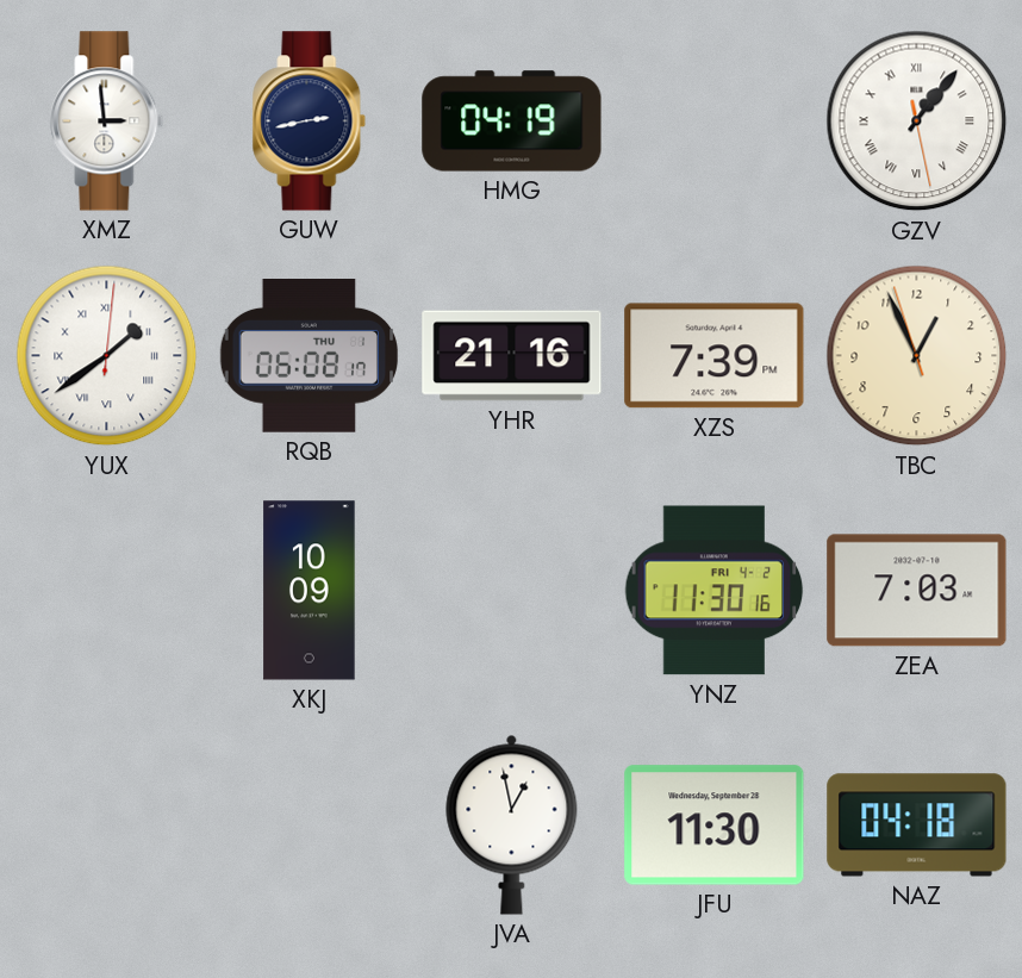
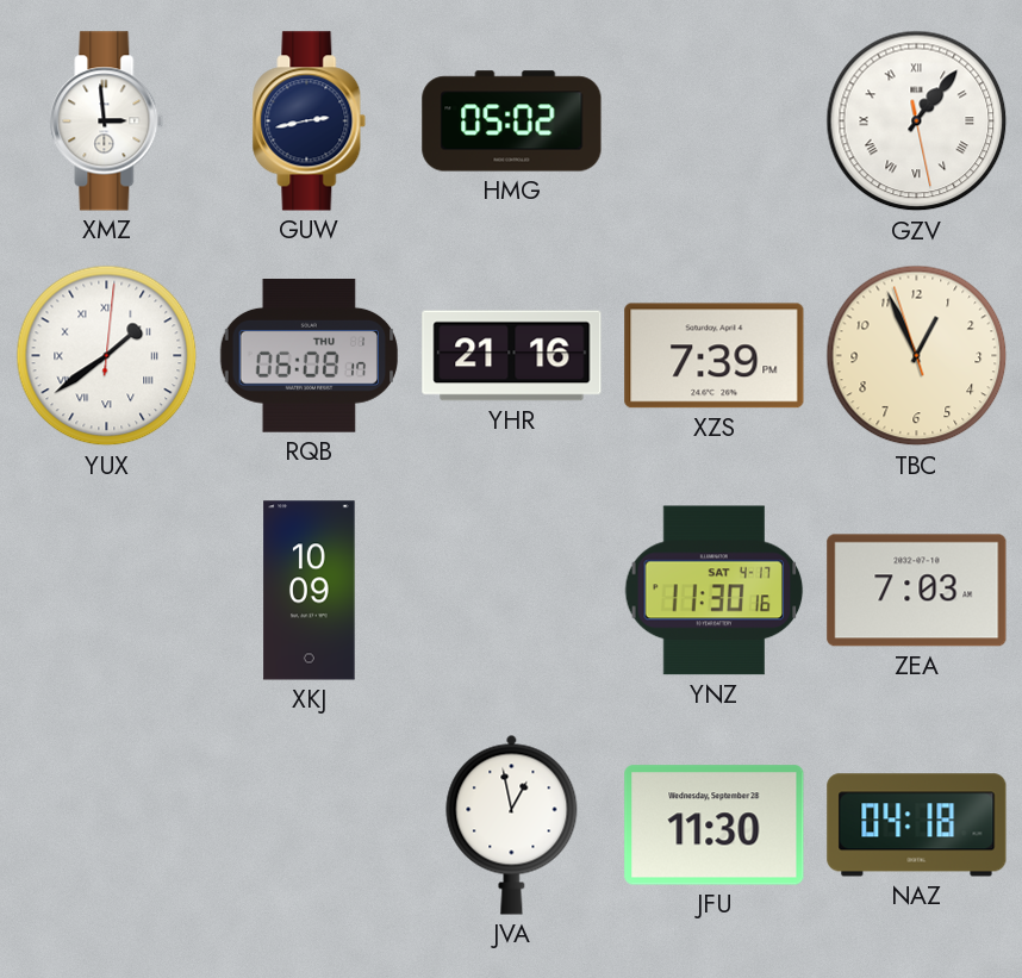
HMG: 04:19 -> 05:02
YNZ date: FRI 4-2 -> SAT 4-17
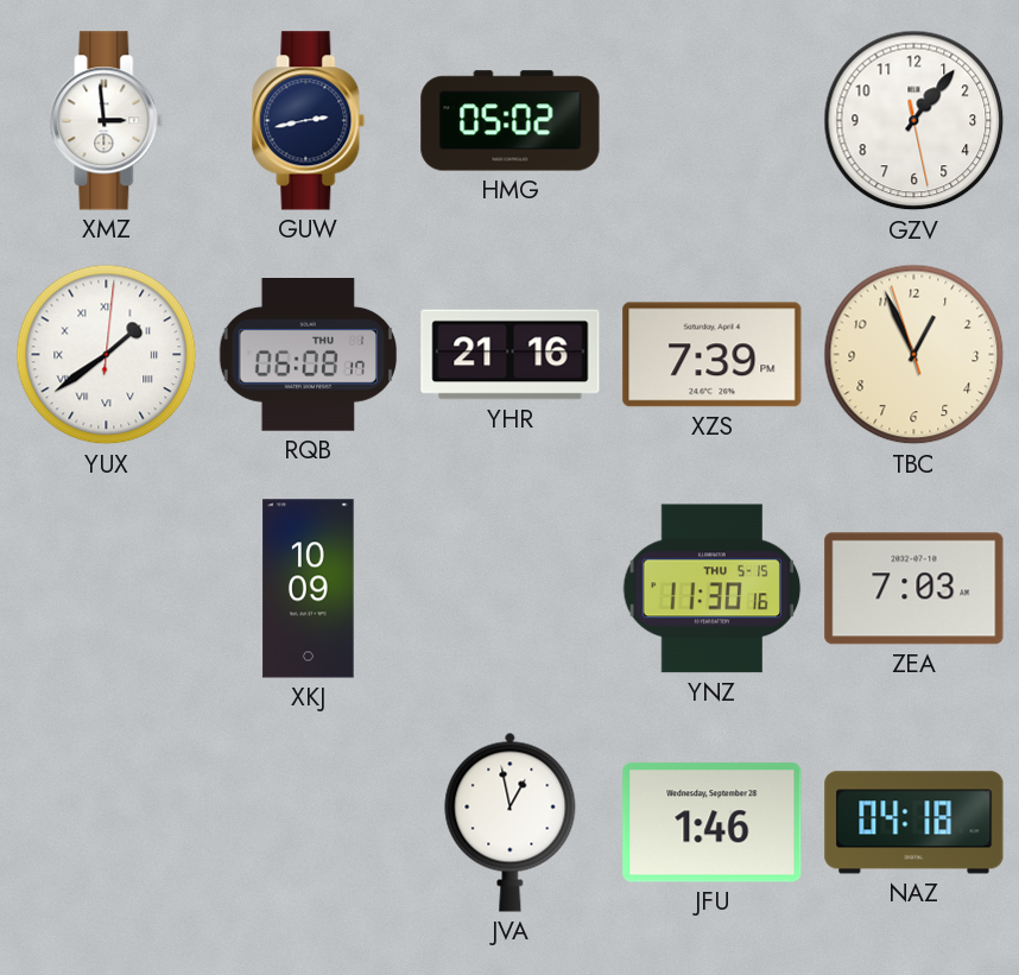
GZV numerals: Roman -> Arabic
YNZ date: SAT 4-17 -> THU 5-15
JFU: 11:30 -> 1:46
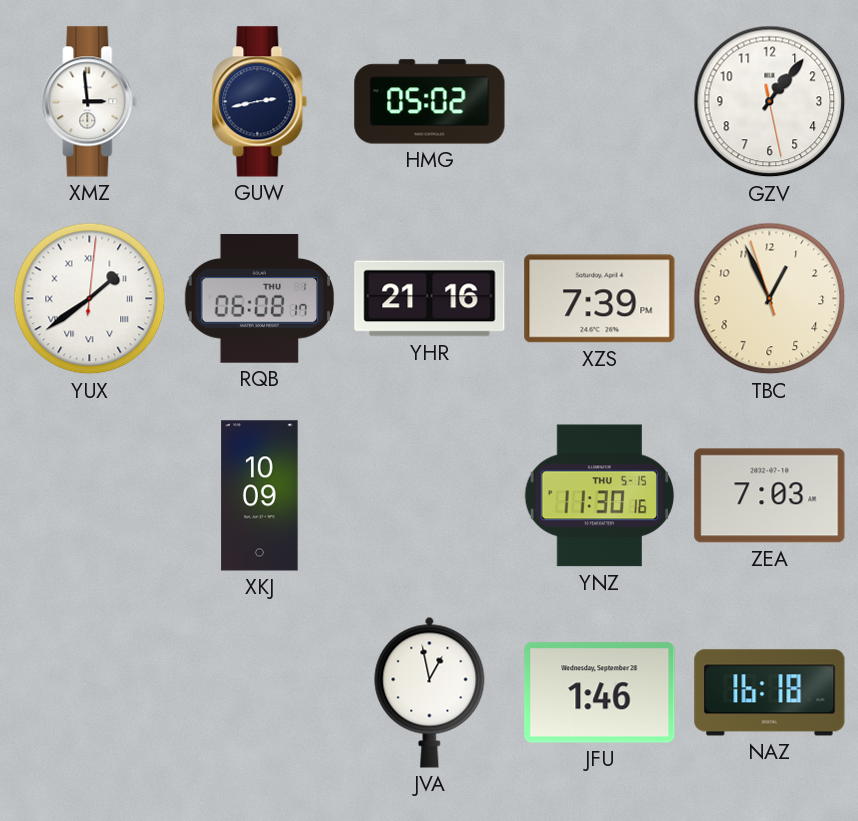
NAZ: 04:18 -> 16:18
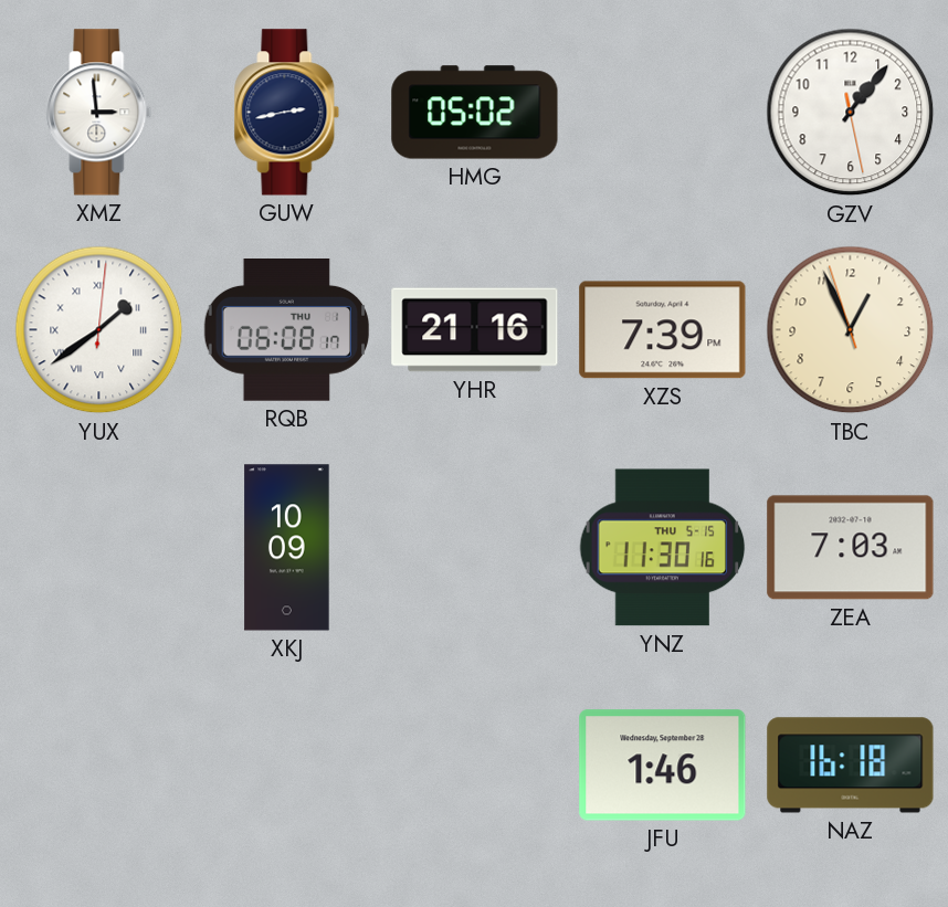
JVA: 12:58 -> none
